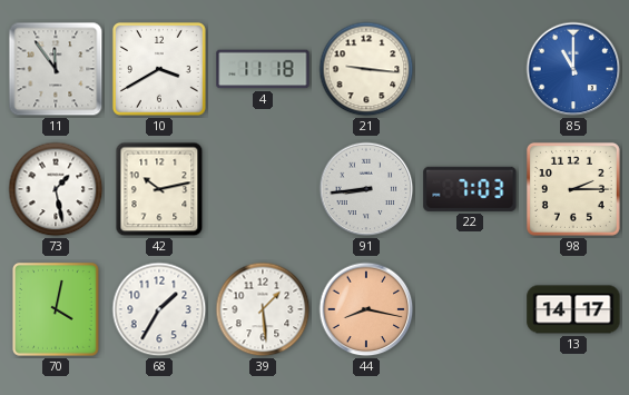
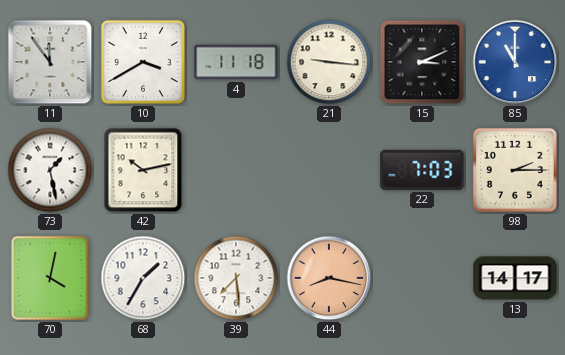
15: none -> 3:11
91: 8:44 -> none
39: 1:29 -> 7:29
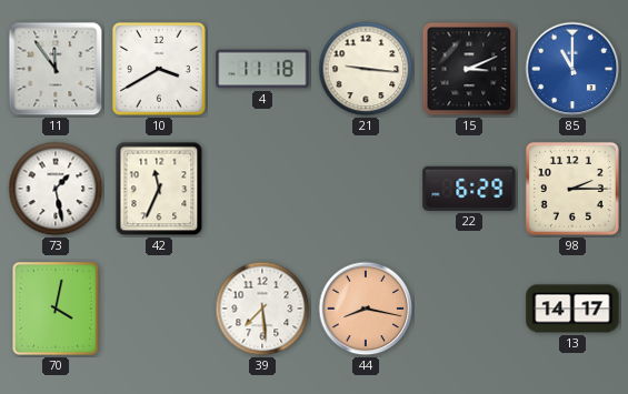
42: 10:13 -> 11:34
22: 7:03 -> 6:29
68: 1:35 -> none
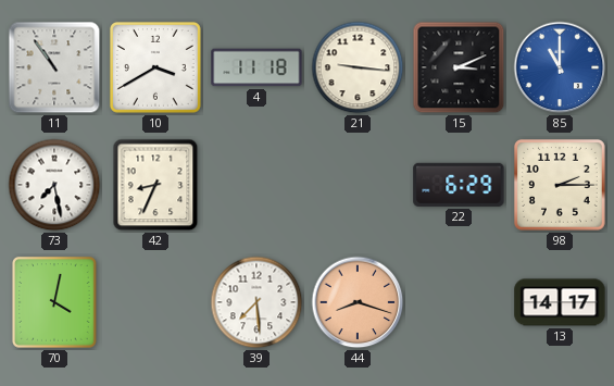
11: 11:54 -> 10:54
73: 1:28 -> 7:28
42: 11:34 -> 8:34
44: 8:17 -> 8:18
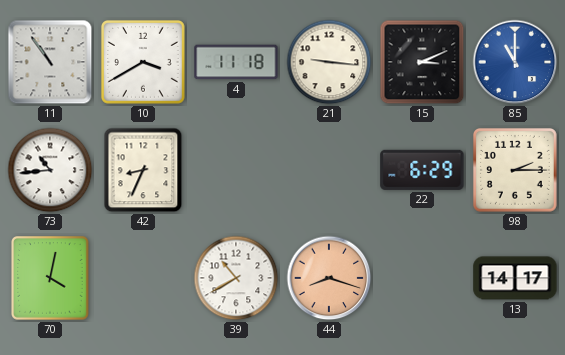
73: 7:28 -> 10:44
39: 7:29 -> 10:40
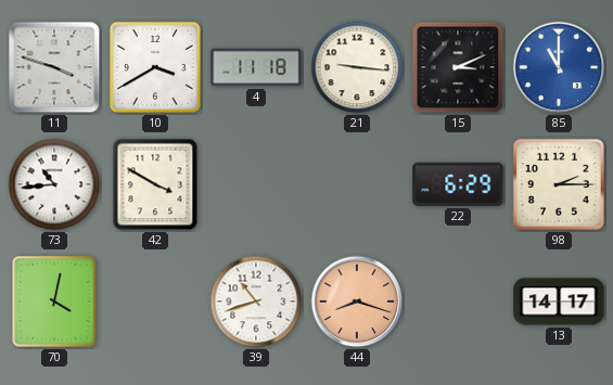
11: 10:54 -> 3:48
42: 8:34 -> 3:50
39: 10:40 -> 10:42
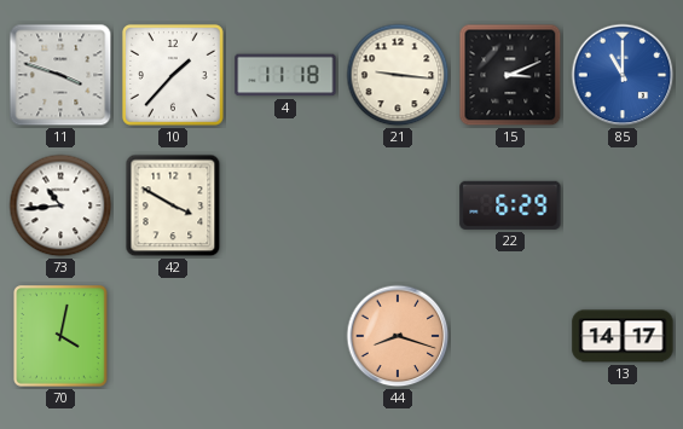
10: 3:40 -> 1:37
98: 2:15 -> none
39: 10:42 -> none
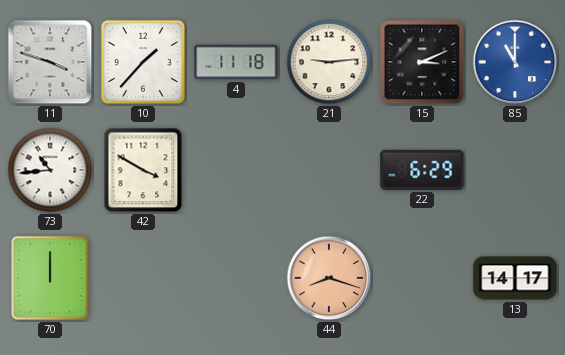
21: 9:16 -> 9:14
70: 4:02 -> 12:00
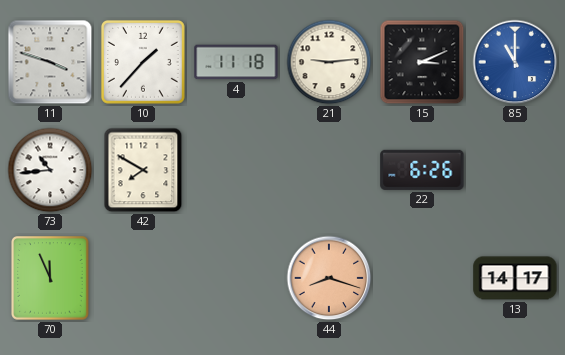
42: 3:50 -> 7:50
22: 6:29 -> 6:26
70: 12:00 -> 11:56
